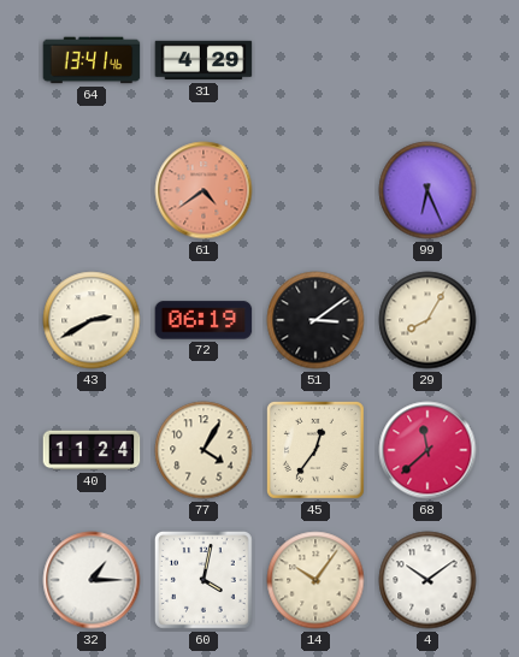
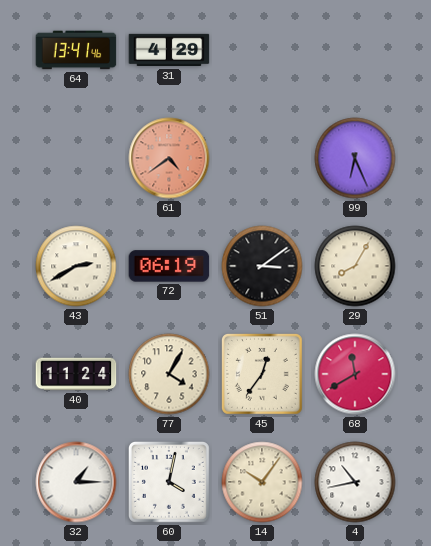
68: 11:38 -> 11:40
4: 10:09 -> 10:43
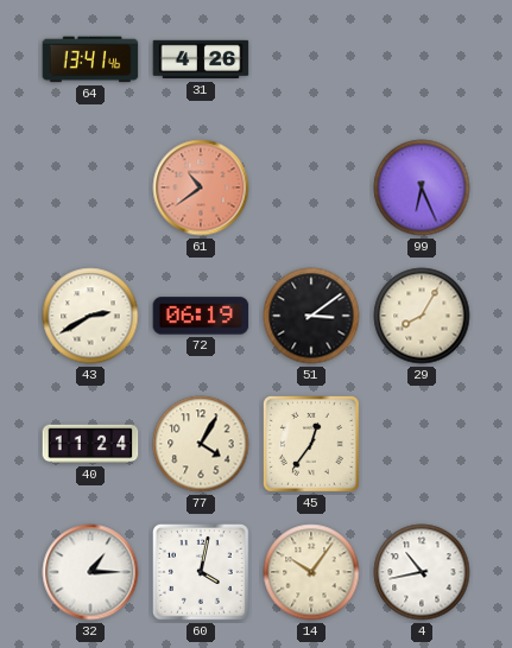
31: 4:29 -> 4:26
61: 4:39 -> 10:39
68: 11:40 -> none
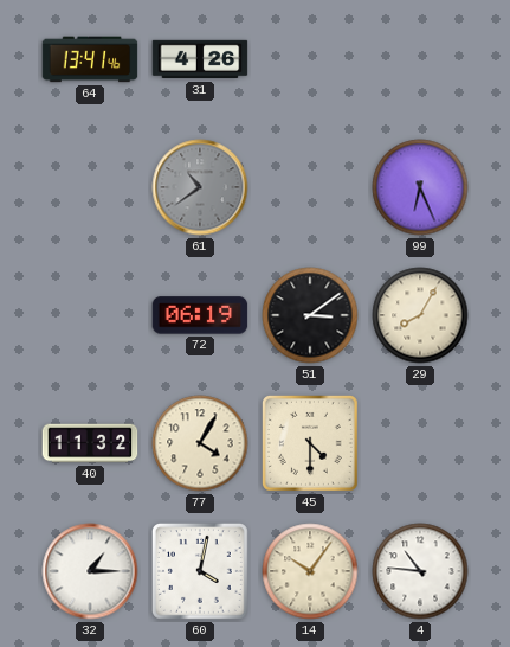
61 dial: salmon -> grey
43: 2:40 -> none
40: 11:24 -> 11:32
45: 12:36 -> 4:30
4: 10:43 -> 10:46
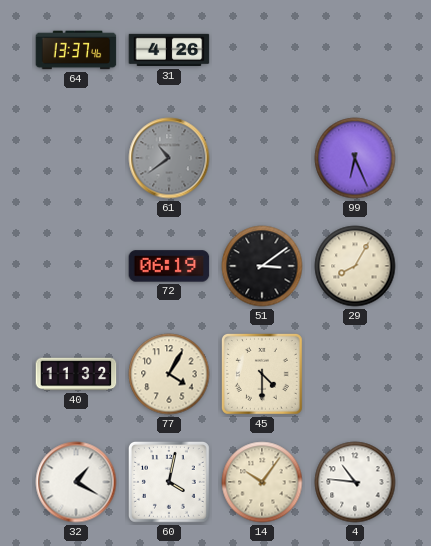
64: 13:41 -> 13:37
32: 1:15 -> 1:20
